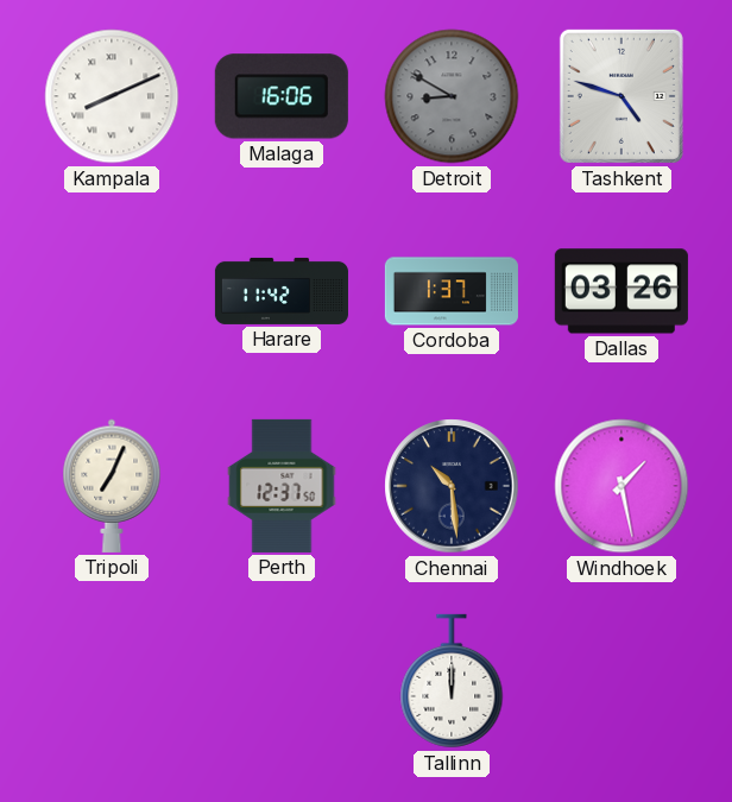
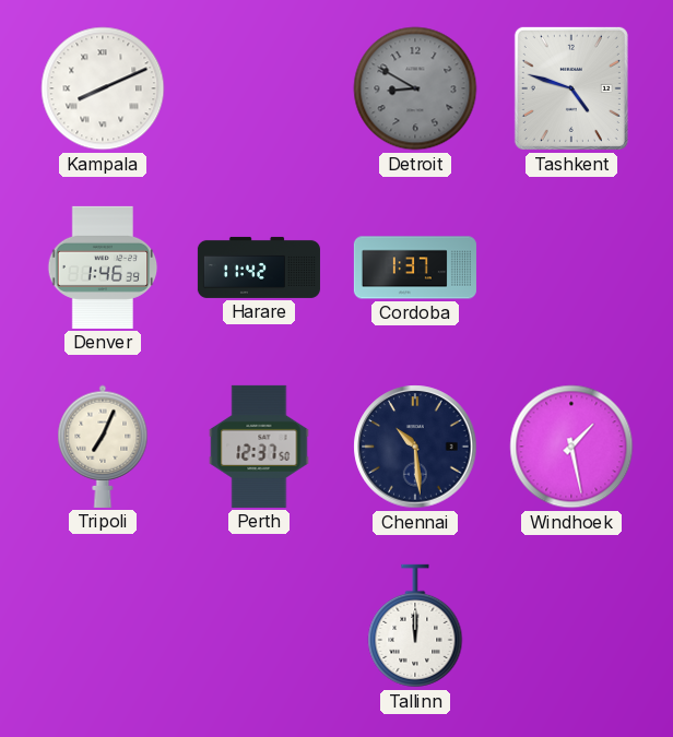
Malaga: 16:06 -> none
Denver: none -> 1:46
Dallas: 03:26 -> none
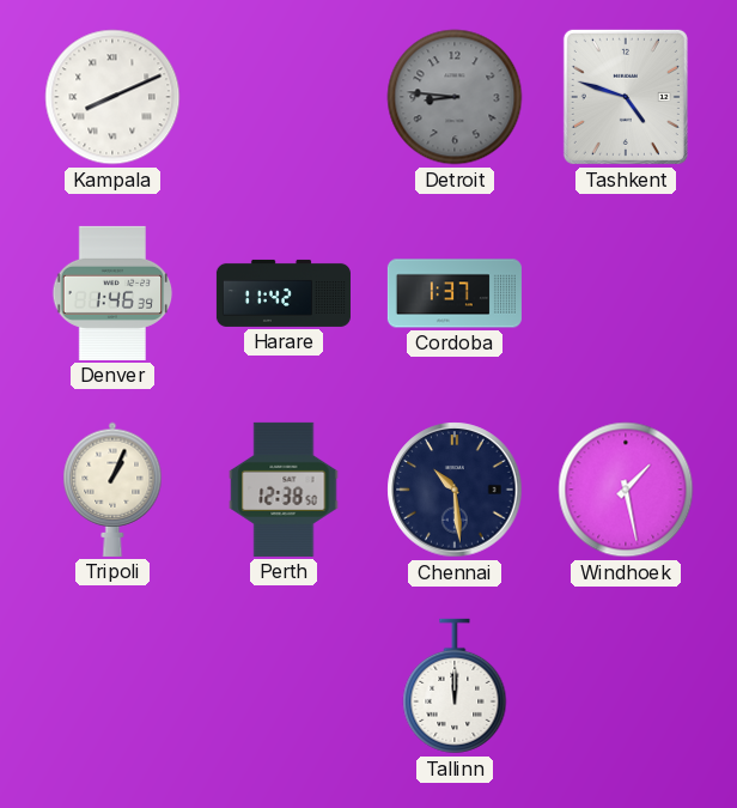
Detroit: 8:50 -> 8:46
Tripoli: 7:04 -> 1:04
Perth: 12:37 -> 12:38
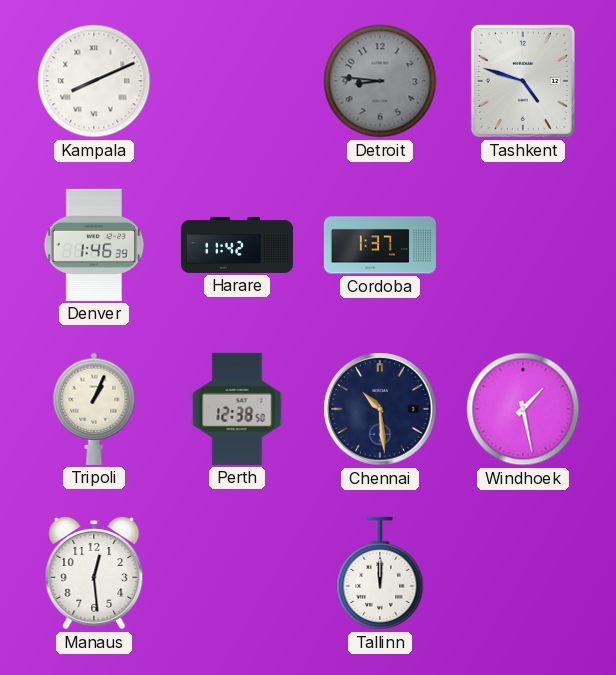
Manaus: none -> 12:29
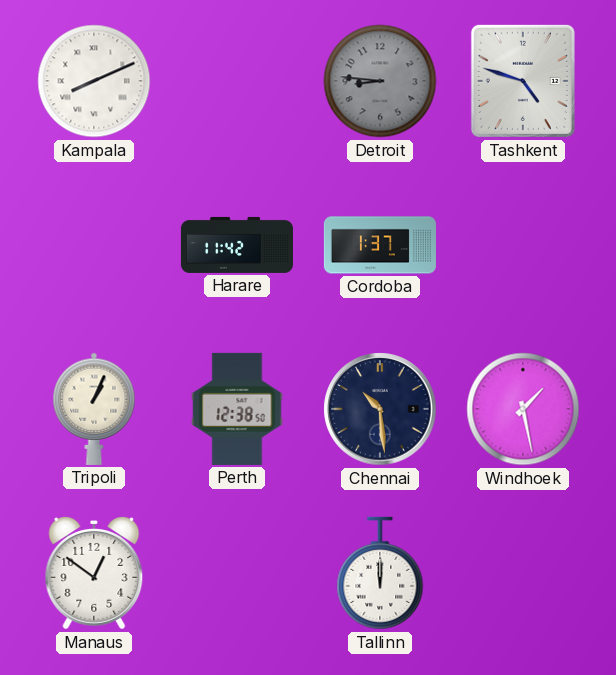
Denver: 1:46 -> none
Manaus: 12:29 -> 12:51
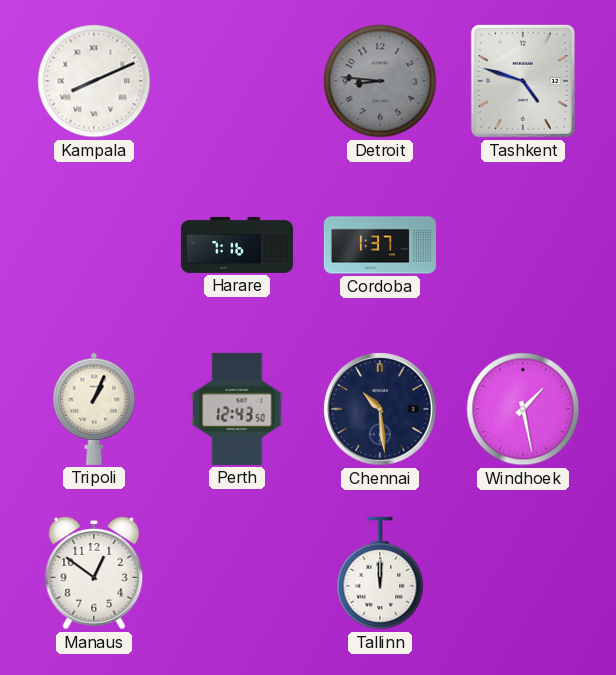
Harare: 11:42 -> 7:16
Perth: 12:38 -> 12:43
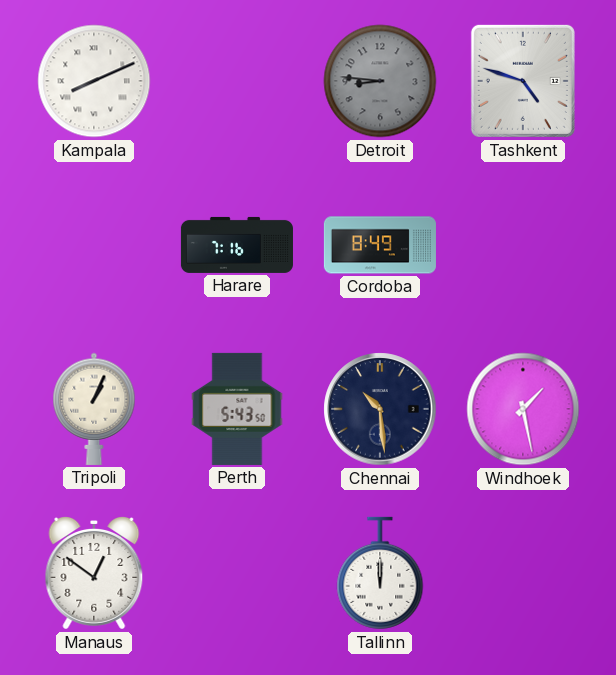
Cordoba: 1:37 -> 8:49
Perth: 12:43 -> 5:43
